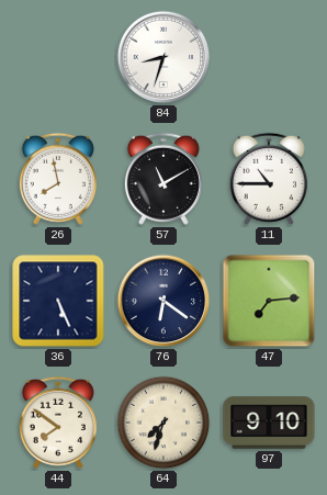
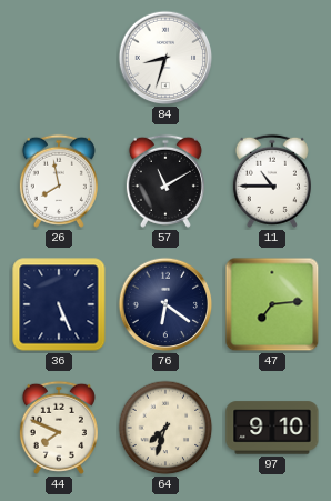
44: 7:51 -> 7:49
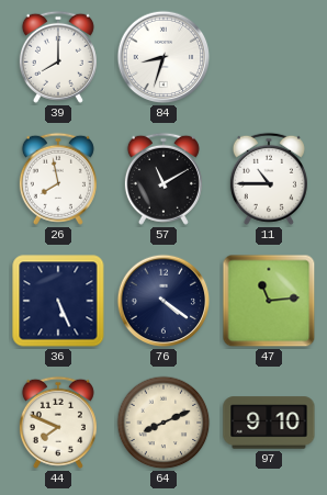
39: none -> 8:00
76: 6:21 -> 4:21
47: 7:14 -> 11:14
64: 7:33 -> 8:11
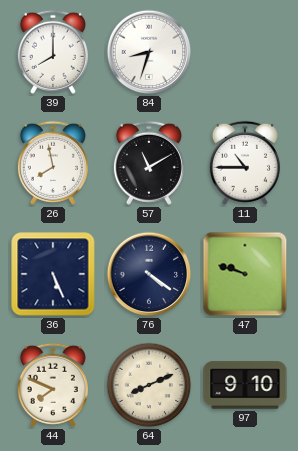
47: 11:14 -> 9:48
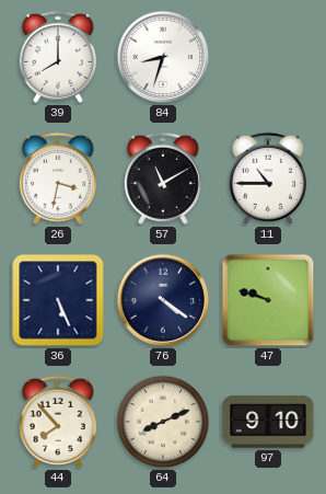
26: 7:58 -> 3:32
44: 7:49 -> 7:53
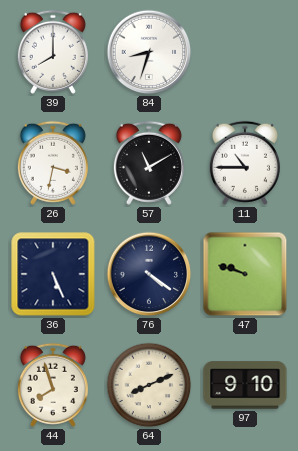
44: 7:53 -> 7:57
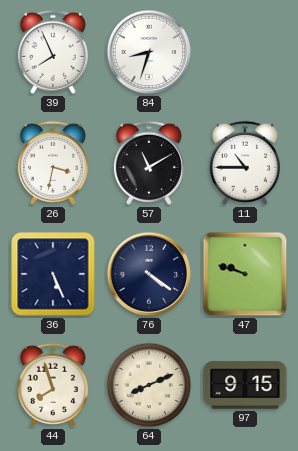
39: 8:00 -> 7:56
97: 9:10 -> 9:15
